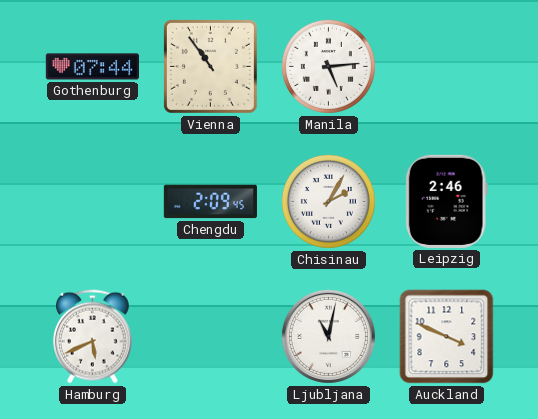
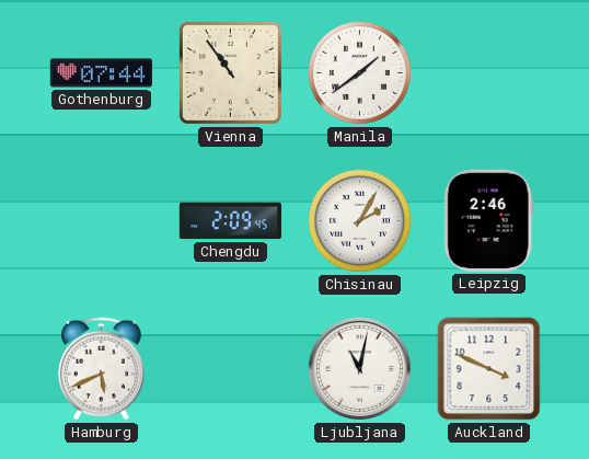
Manila: 5:14 -> 1:39
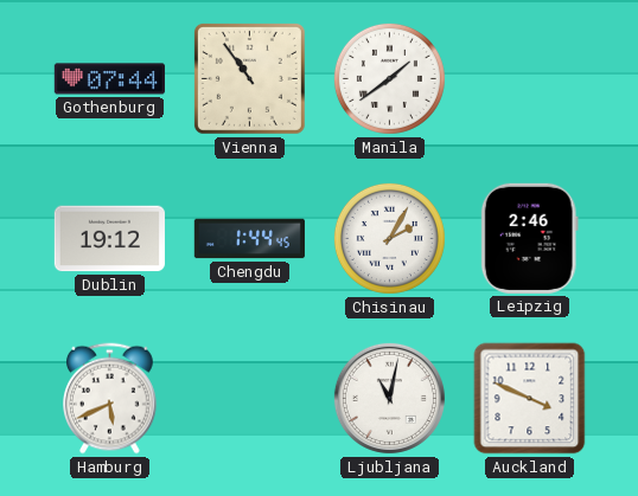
Dublin: none -> 19:12
Chengdu: 2:09 -> 1:44
